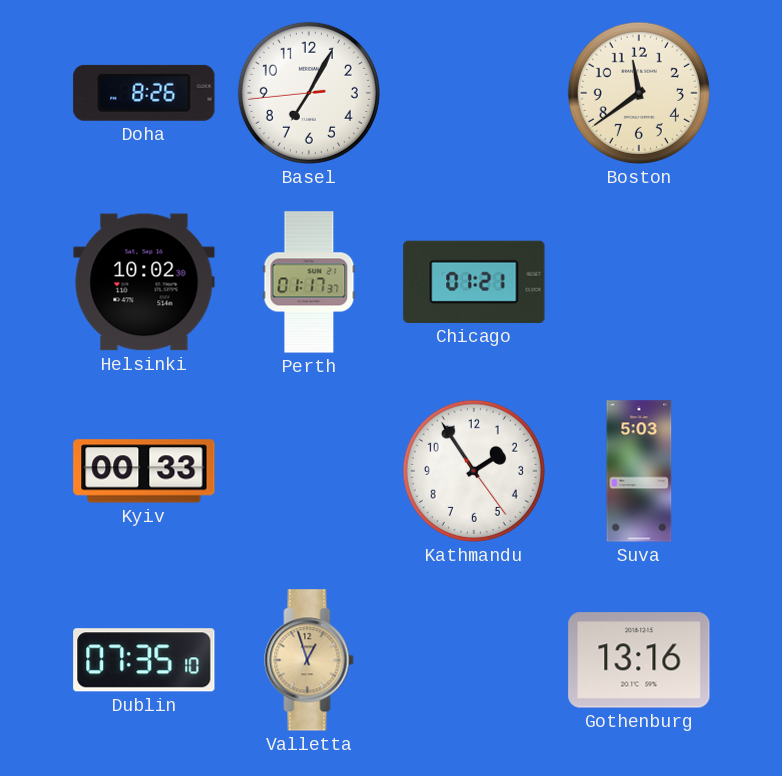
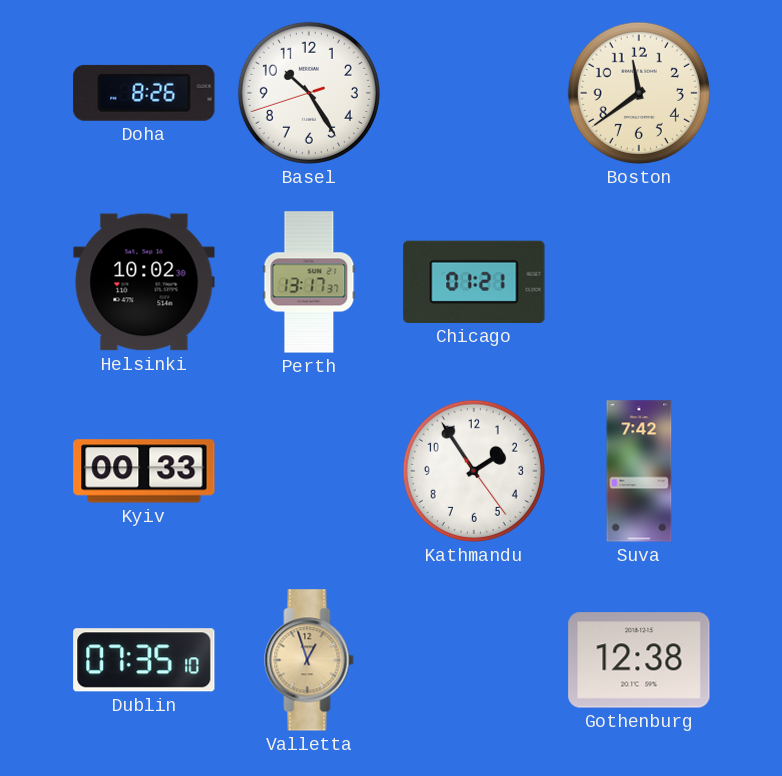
Basel: 7:04 -> 10:24
Perth: 01:17 -> 13:17
Suva: 5:03 -> 7:42
Gothenburg: 13:16 -> 12:38
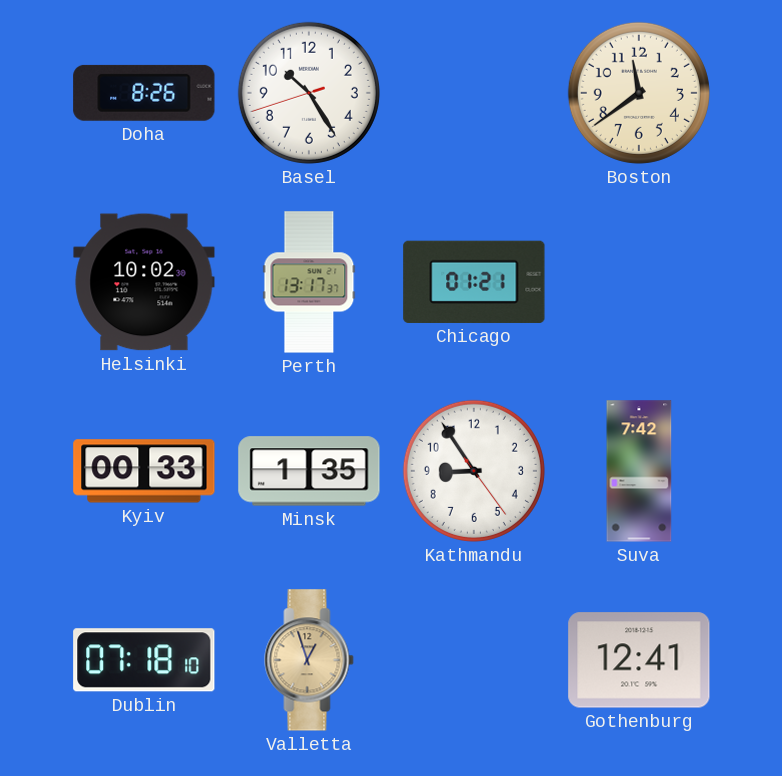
Minsk: none -> 1:35
Kathmandu: 1:54 -> 8:54
Dublin: 07:35 -> 07:18
Gothenburg: 12:38 -> 12:41
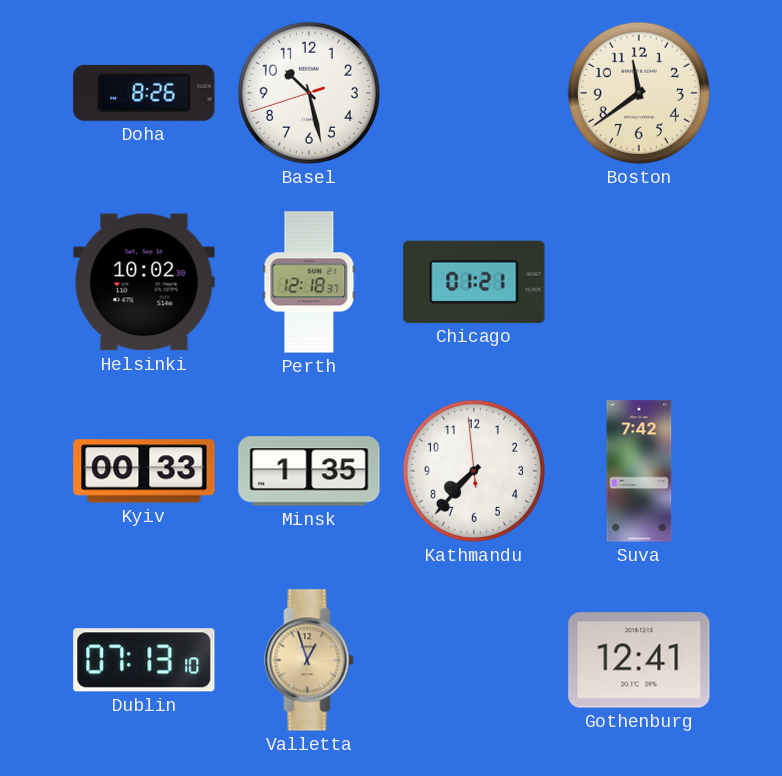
Basel: 10:24 -> 10:27
Perth: 13:17 -> 12:18
Kathmandu: 8:54 -> 7:36
Dublin: 07:18 -> 07:13
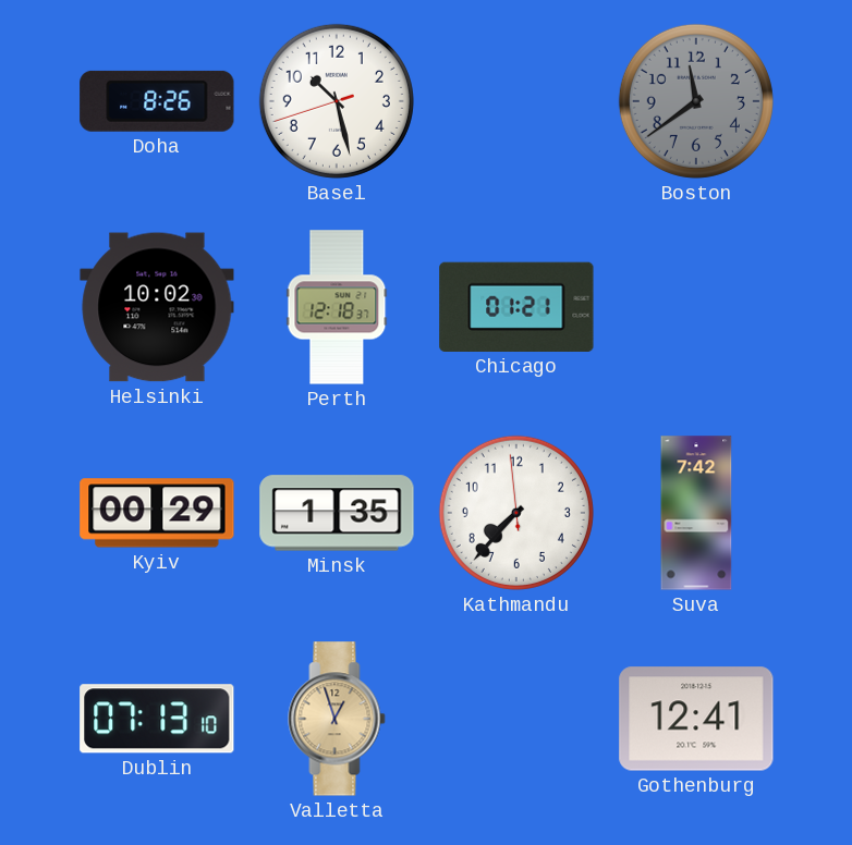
Boston dial: cream -> grey
Kyiv: 00:33 -> 00:29
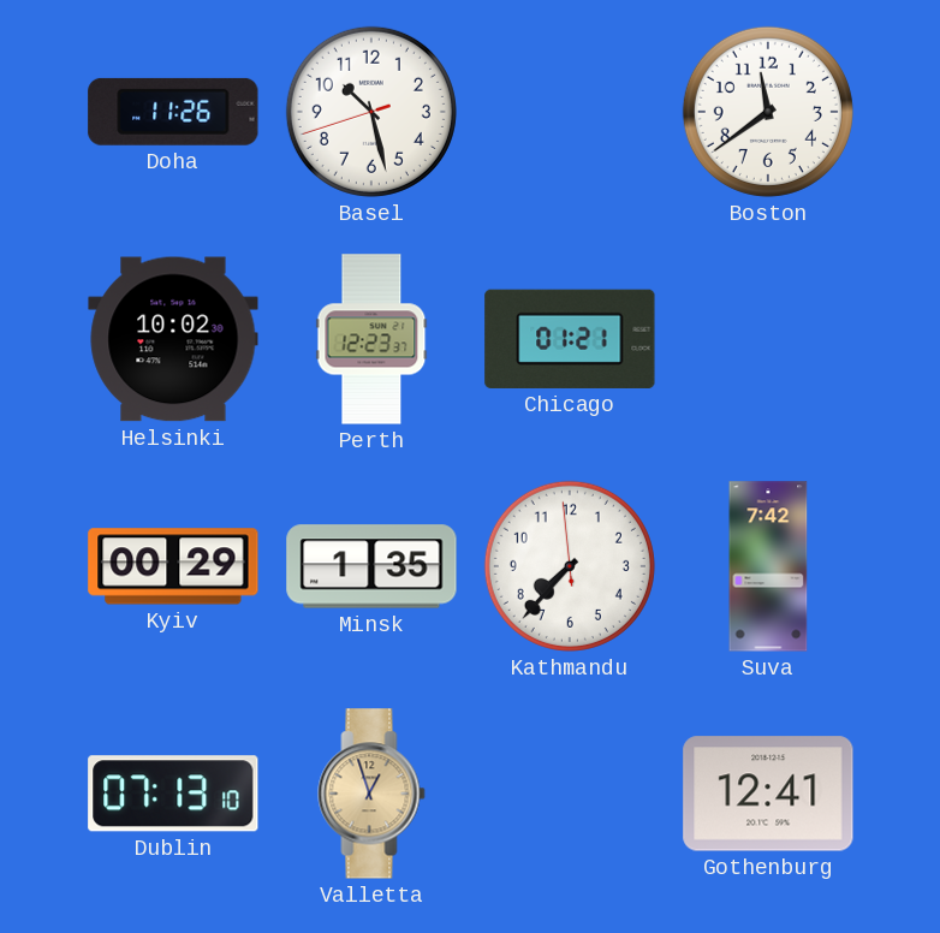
Doha: 8:26 -> 11:26
Boston dial: grey -> white
Perth: 12:18 -> 12:23
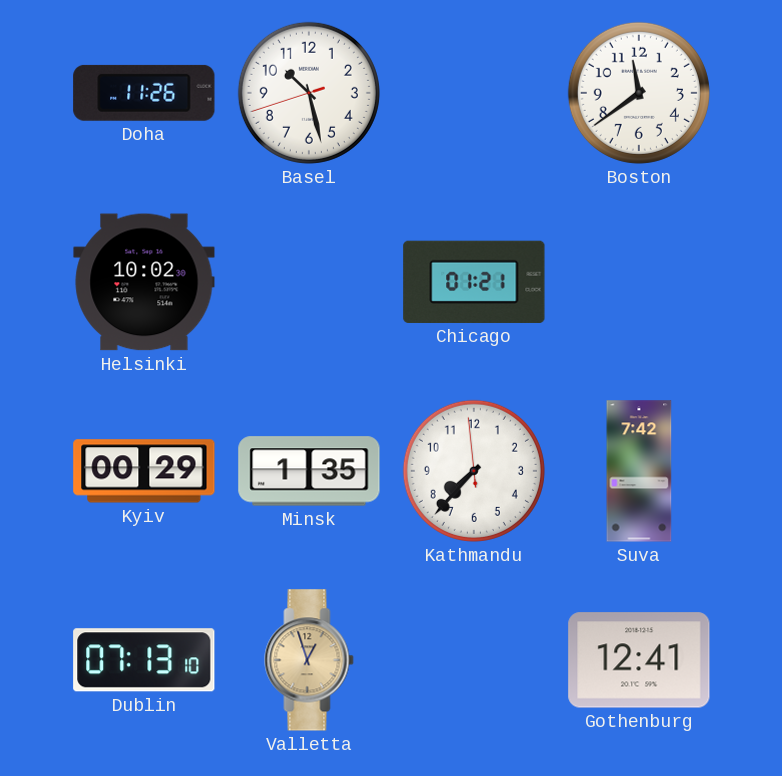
Perth: 12:23 -> none
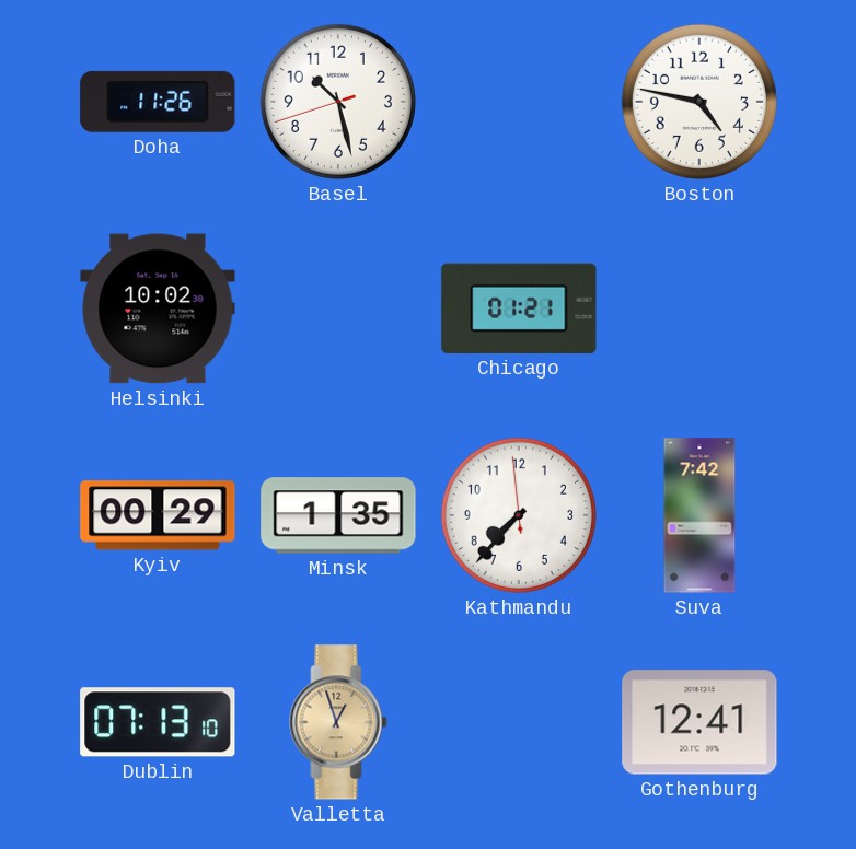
Boston: 11:39 -> 4:47
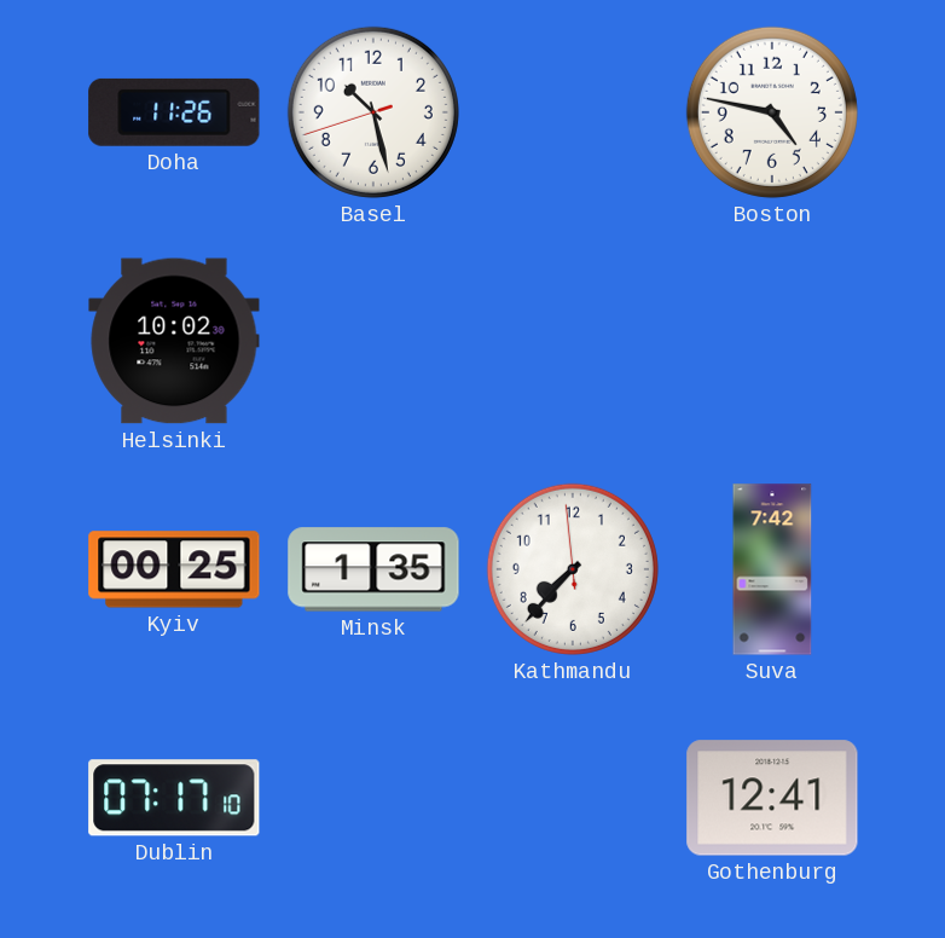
Chicago: 01:21 -> none
Kyiv: 00:29 -> 00:25
Dublin: 07:13 -> 07:17
Valletta: 12:57 -> none
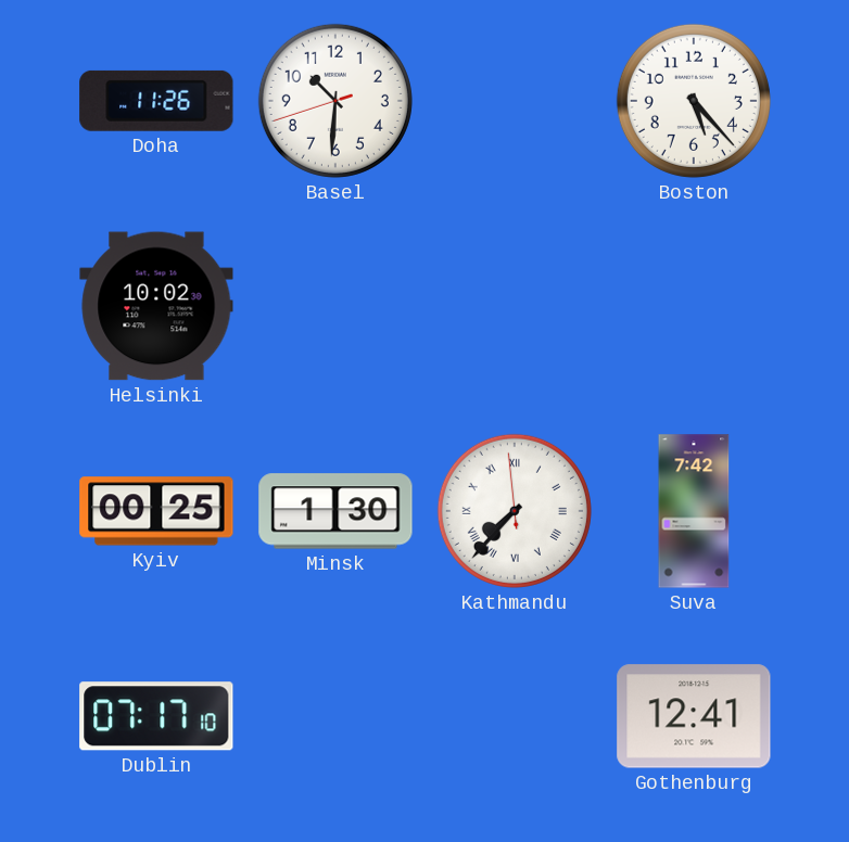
Basel: 10:27 -> 10:30
Boston: 4:47 -> 5:23
Minsk: 1:35 -> 1:30
Kathmandu numerals: Arabic -> Roman
